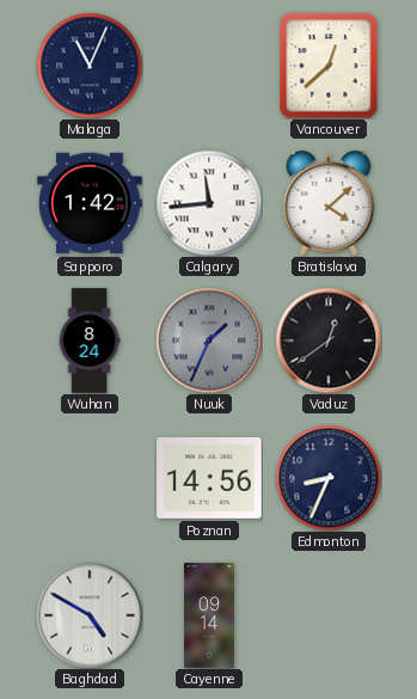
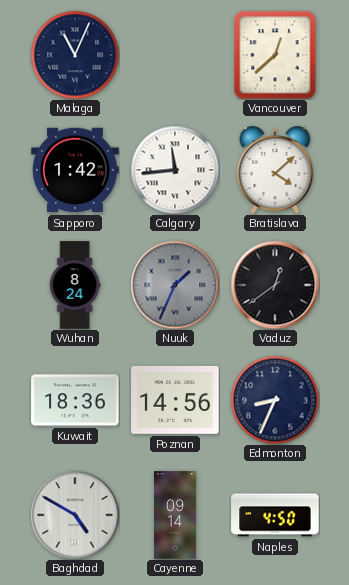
Kuwait: none -> 18:36
Naples: none -> 4:50
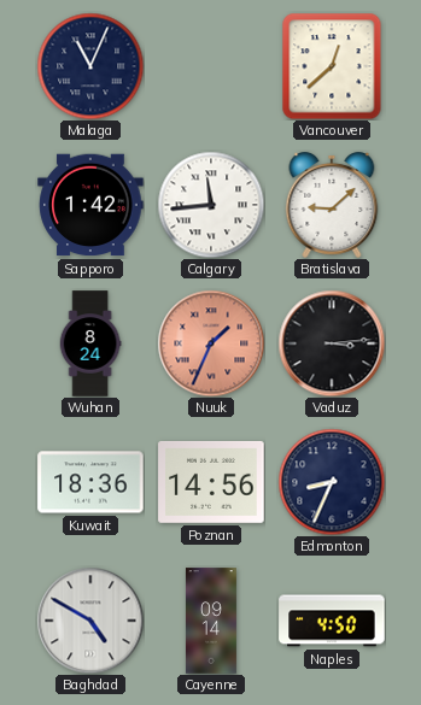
Bratislava: 4:08 -> 9:08
Nuuk dial: grey -> salmon
Vaduz: 12:39 -> 3:14
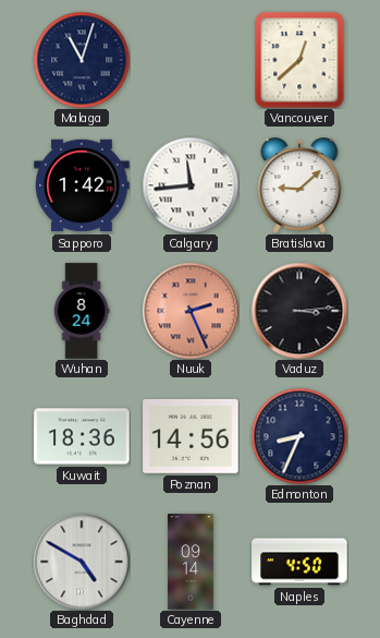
Malaga: 11:04 -> 11:03
Nuuk: 1:34 -> 2:26
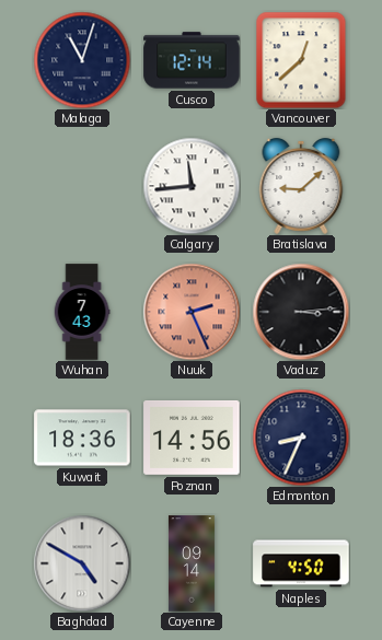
Cusco: none -> 12:14
Sapporo: 1:42 -> none
Wuhan: 8:24 -> 7:43
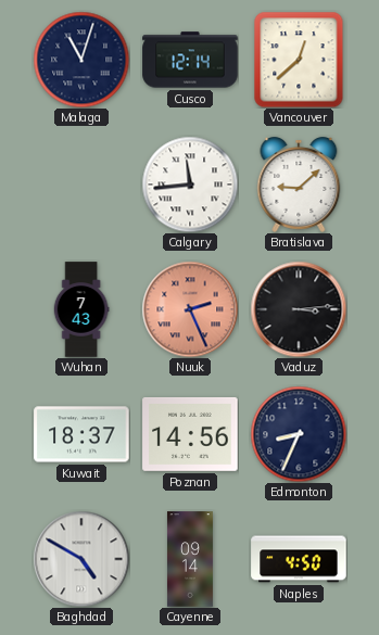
Kuwait: 18:36 -> 18:37
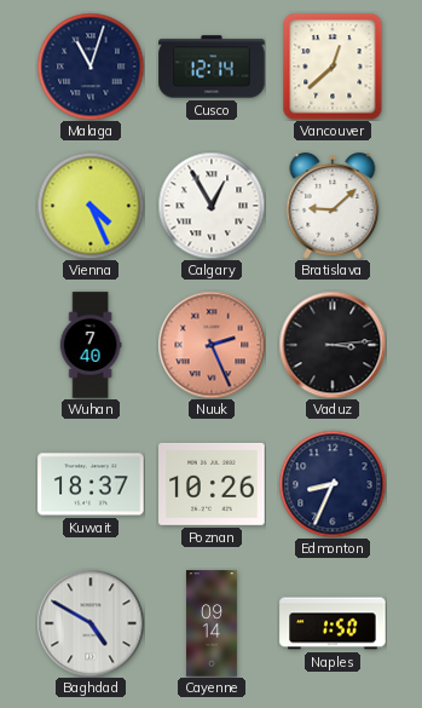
Vienna: none -> 4:26
Calgary: 11:44 -> 12:55
Wuhan: 7:43 -> 7:40
Poznan: 14:56 -> 10:26
Naples: 4:50 -> 1:50
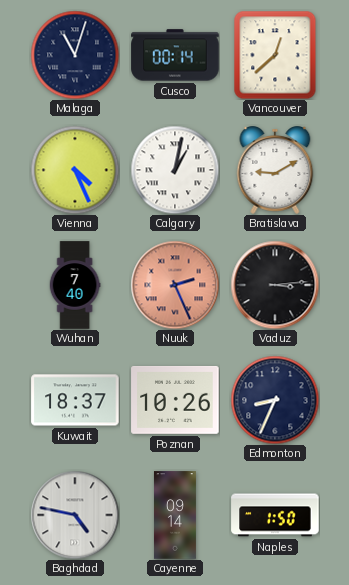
Cusco: 12:14 -> 00:14
Calgary: 12:55 -> 1:02
Bratislava: 9:08 -> 9:10
Baghdad: 4:50 -> 4:47
